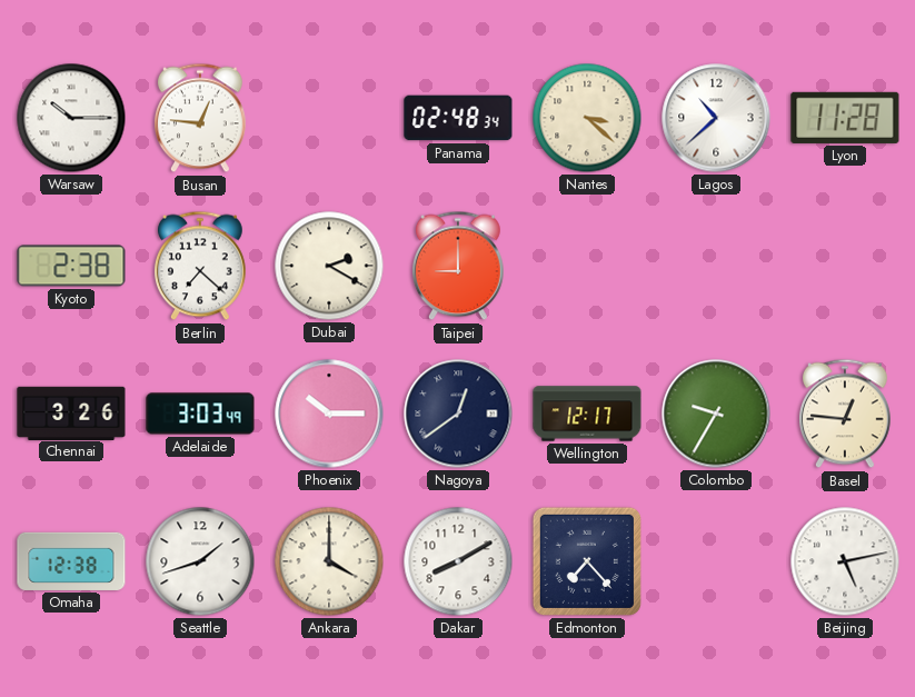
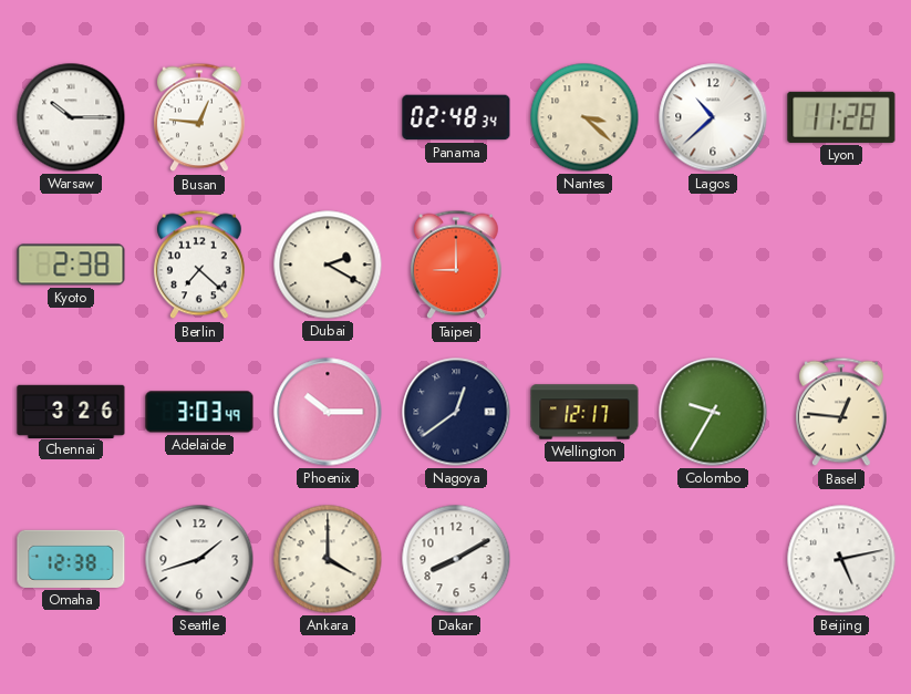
Edmonton: 7:23 -> none
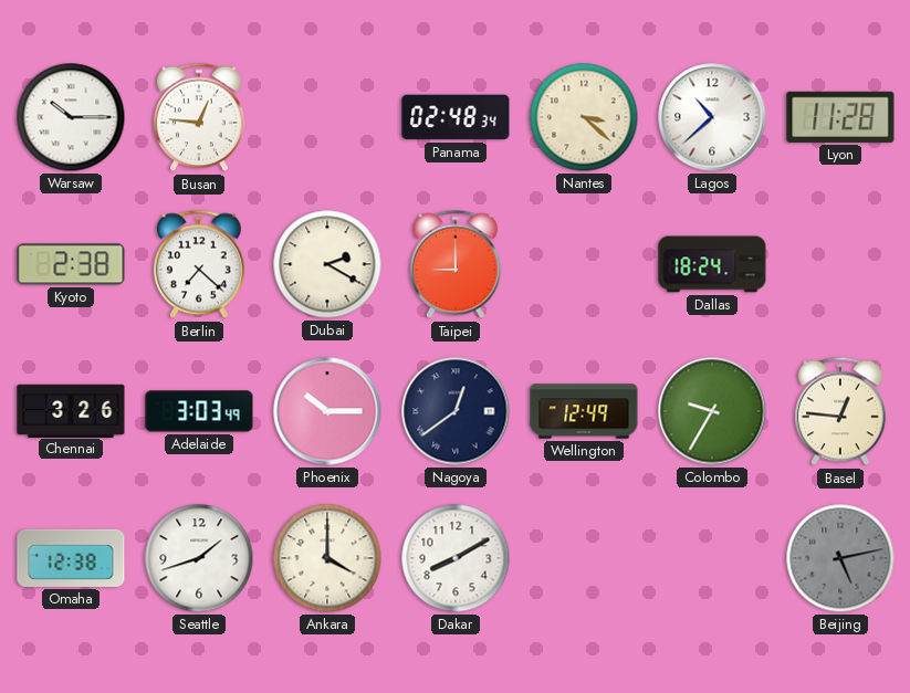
Dallas: none -> 18:24
Wellington: 12:17 -> 12:49
Beijing dial: white -> grey
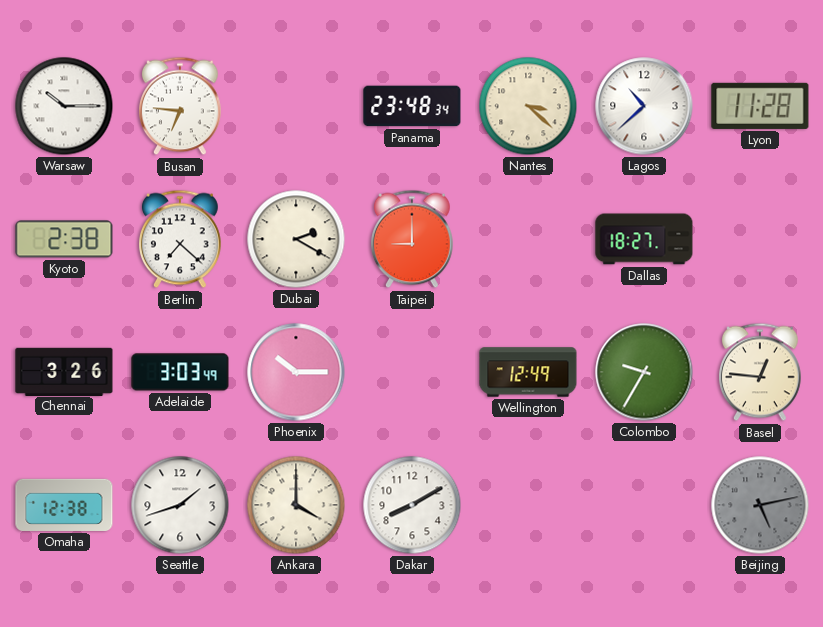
Busan: 12:46 -> 6:46
Panama: 02:48 -> 23:48
Dallas: 18:24 -> 18:27
Nagoya: 12:39 -> none
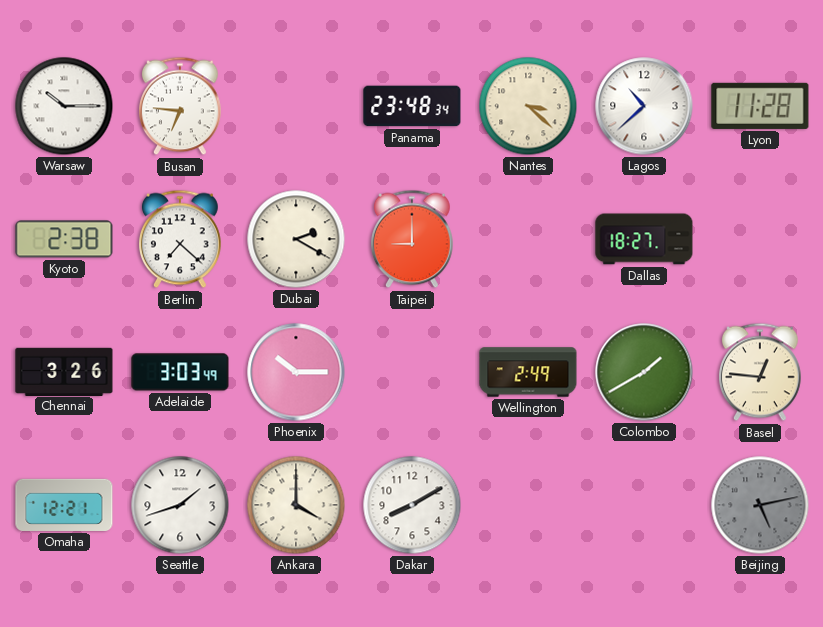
Wellington: 12:49 -> 2:49
Colombo: 9:35 -> 1:40
Omaha: 12:38 -> 12:21
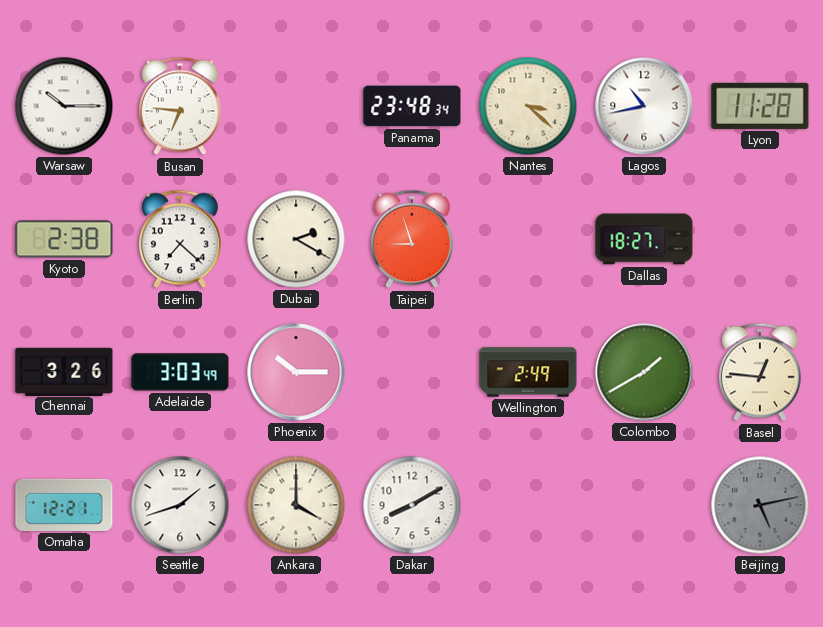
Lagos: 10:38 -> 10:43
Taipei: 9:00 -> 8:57
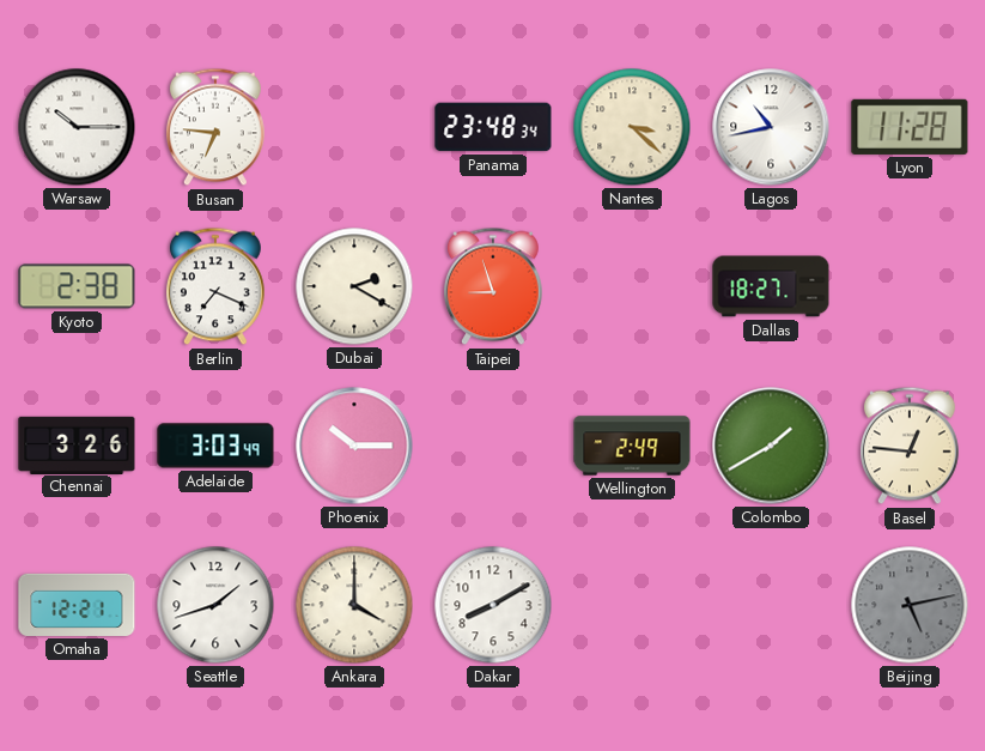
Berlin: 7:22 -> 7:19
